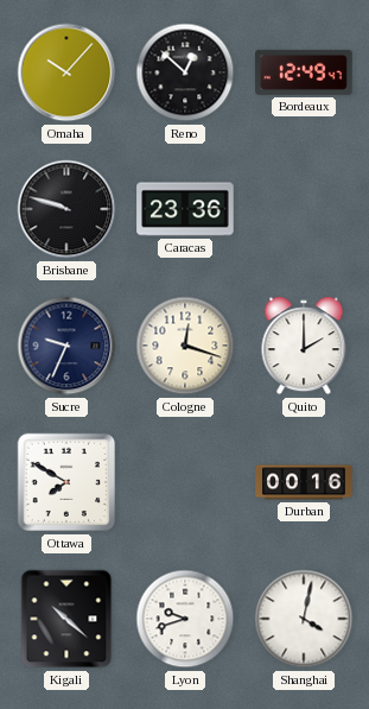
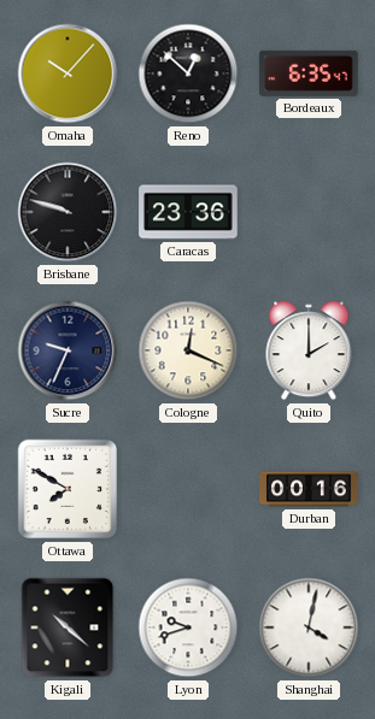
Bordeaux: 12:49 -> 6:35
Cologne: 12:18 -> 12:19
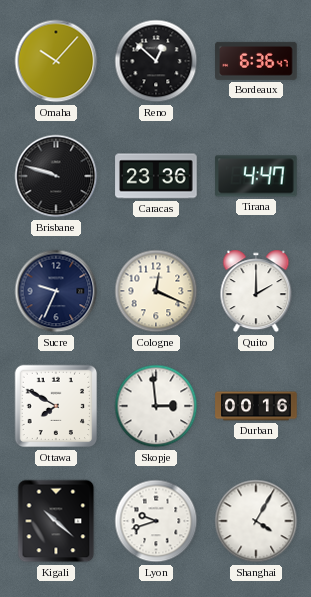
Bordeaux: 6:35 -> 6:36
Tirana: none -> 4:47
Skopje: none -> 2:59
Shanghai: 4:02 -> 4:05
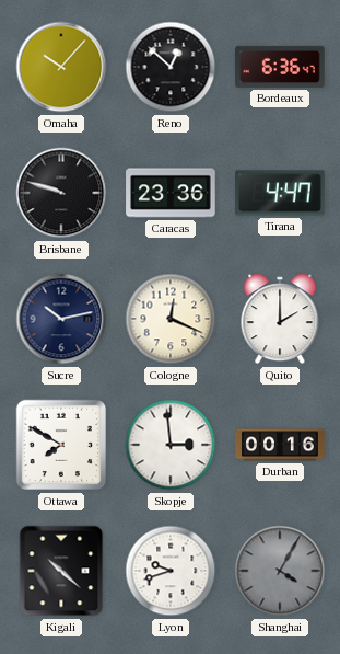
Sucre: 9:34 -> 10:13
Shanghai dial: white -> grey
